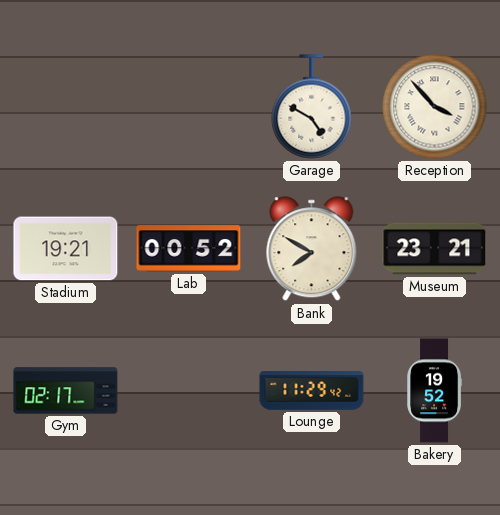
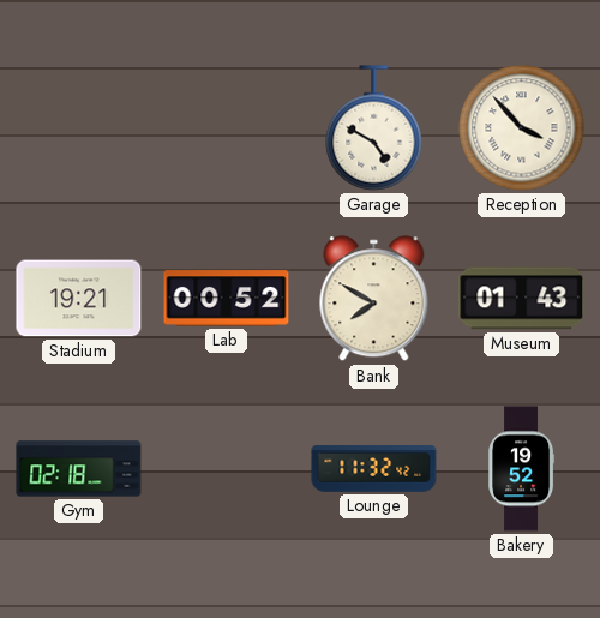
Museum: 23:21 -> 01:43
Gym: 02:17 -> 02:18
Lounge: 11:29 -> 11:32
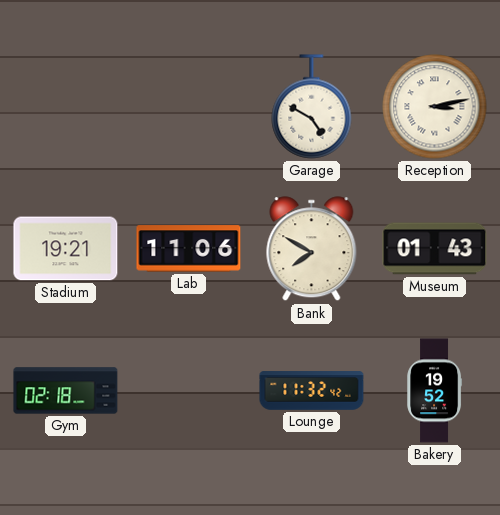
Reception: 3:53 -> 3:13
Lab: 00:52 -> 11:06
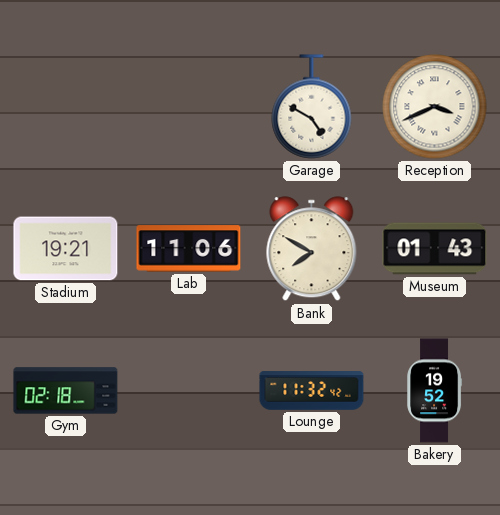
Reception: 3:13 -> 3:41
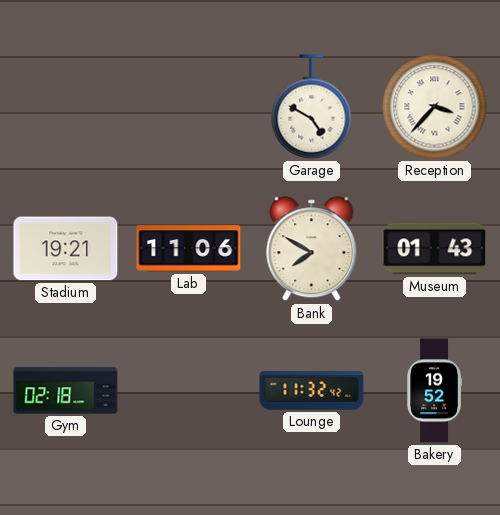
Reception: 3:41 -> 3:37
